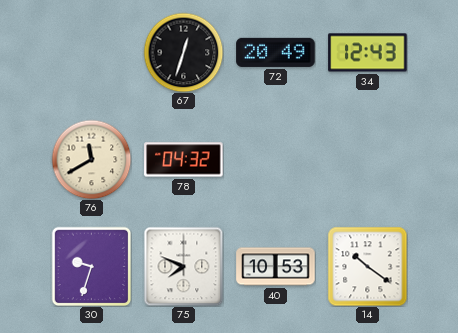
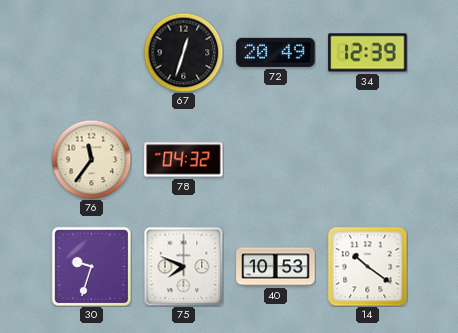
34: 12:43 -> 12:39
76: 11:40 -> 11:36
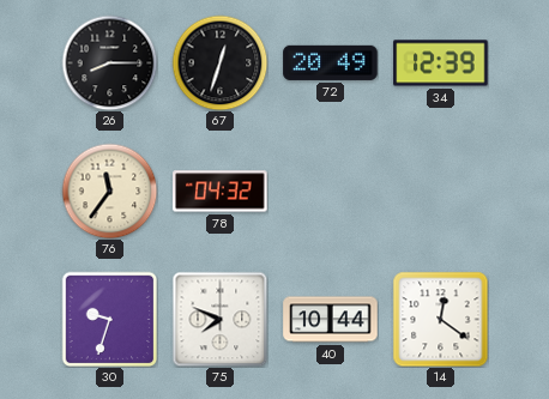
26: none -> 8:15
40: 10:53 -> 10:44
14: 10:21 -> 12:21
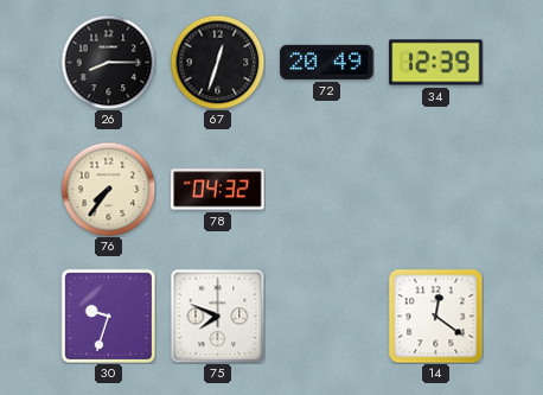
76: 11:36 -> 7:36
40: 10:44 -> none
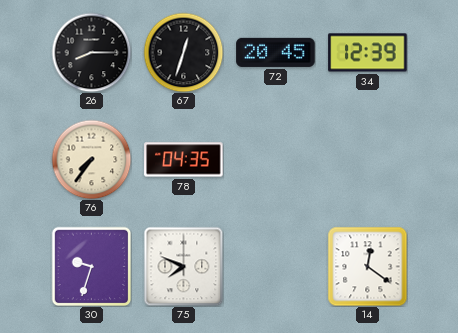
72: 20:49 -> 20:45
78: 04:32 -> 04:35
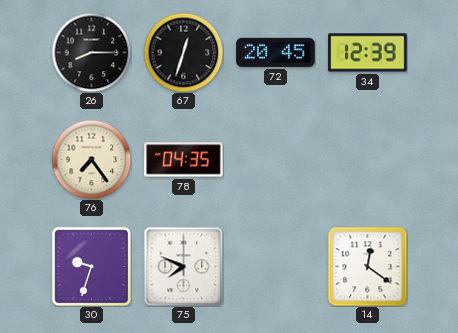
76: 7:36 -> 7:24
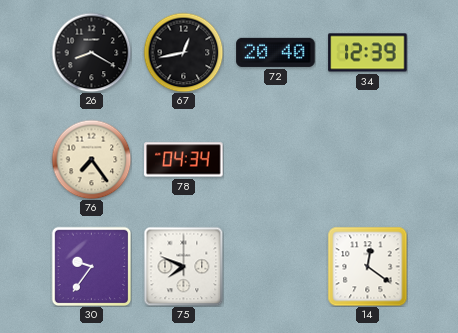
26: 8:15 -> 8:20
67: 12:33 -> 12:43
72: 20:45 -> 20:40
78: 04:35 -> 04:34
30: 9:33 -> 9:36
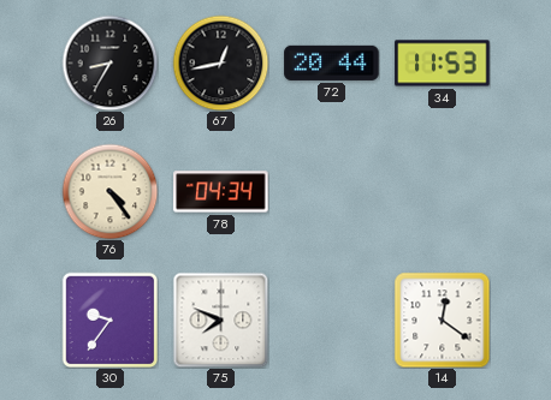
26: 8:20 -> 8:35
72: 20:40 -> 20:44
34: 12:39 -> 11:53
76: 7:24 -> 4:24
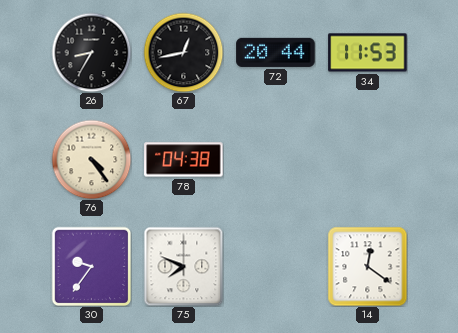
78: 04:34 -> 04:38
